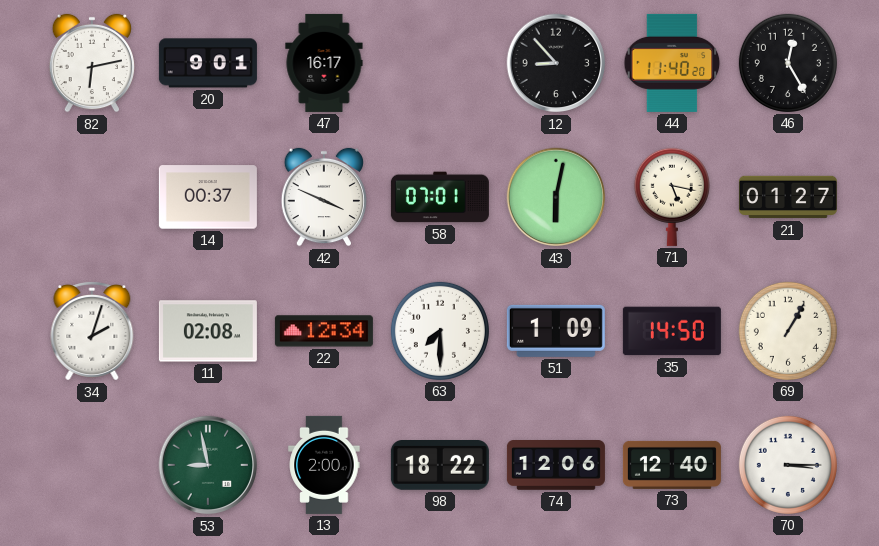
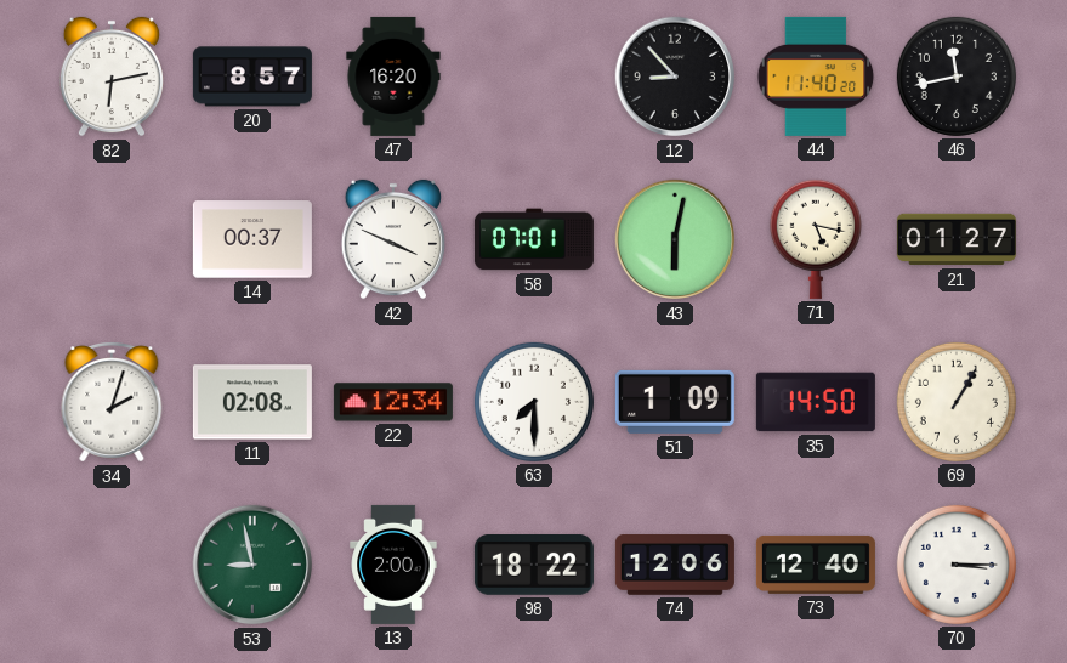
20: 9:01 -> 8:57
47: 16:17 -> 16:20
46: 12:25 -> 11:43
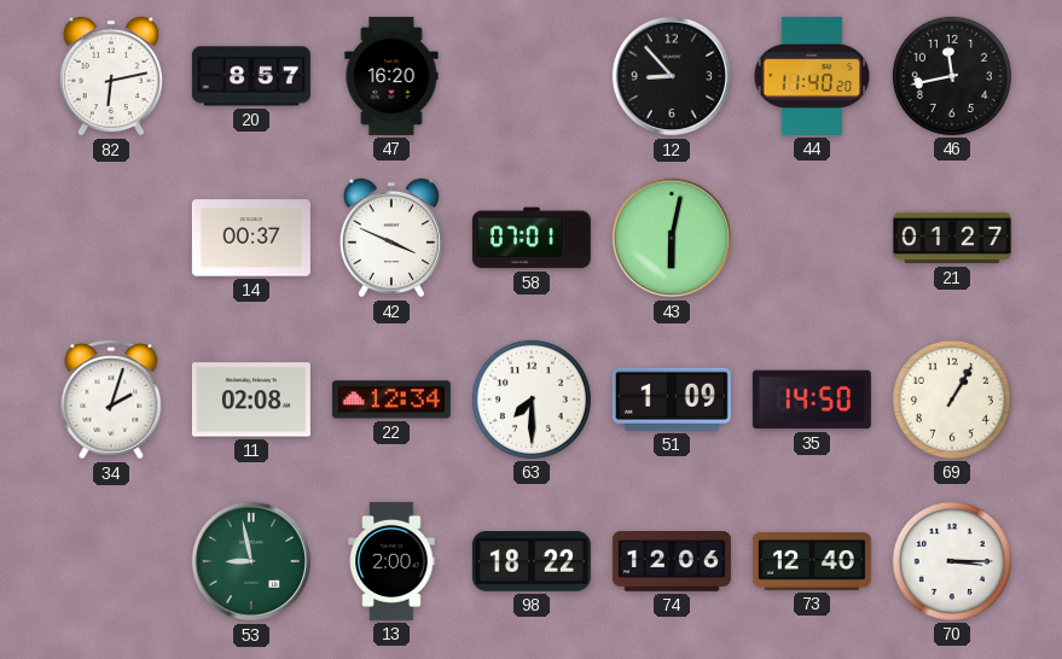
71: 5:17 -> none
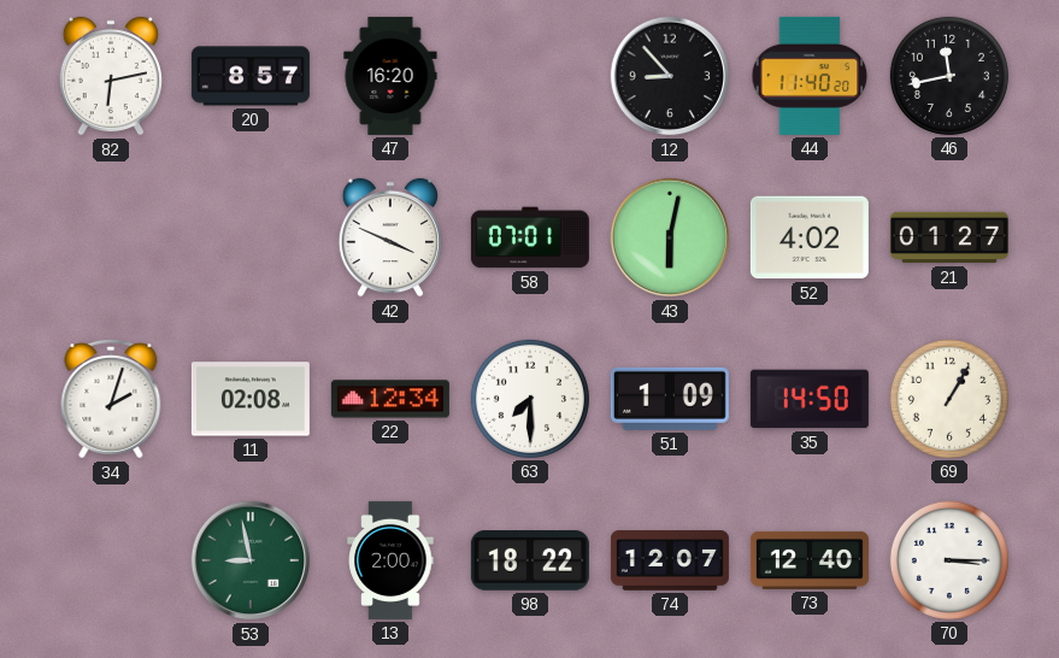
14: 00:37 -> none
52: none -> 4:02
74: 12:06 -> 12:07
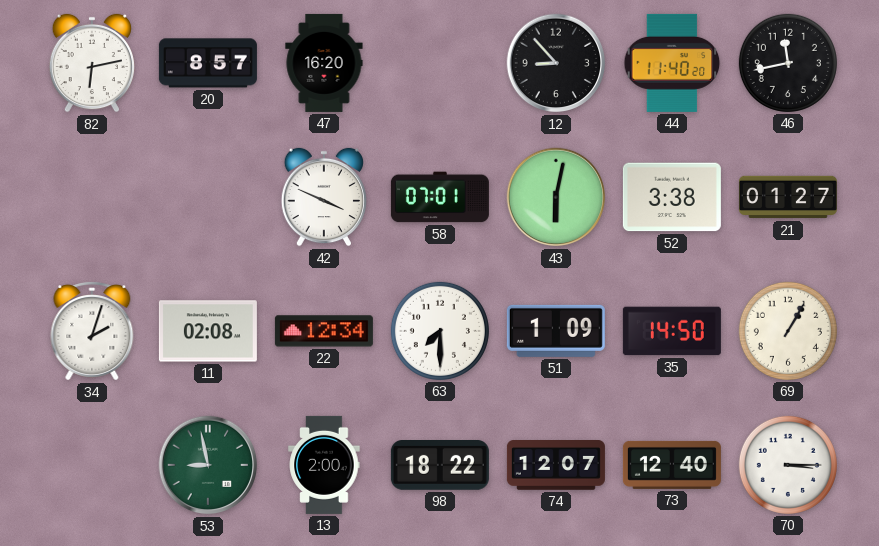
52: 4:02 -> 3:38
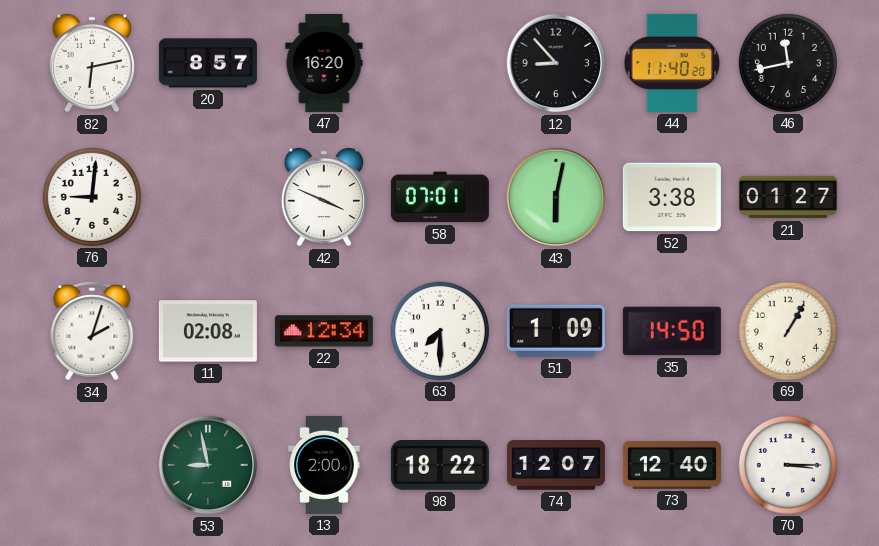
76: none -> 9:01
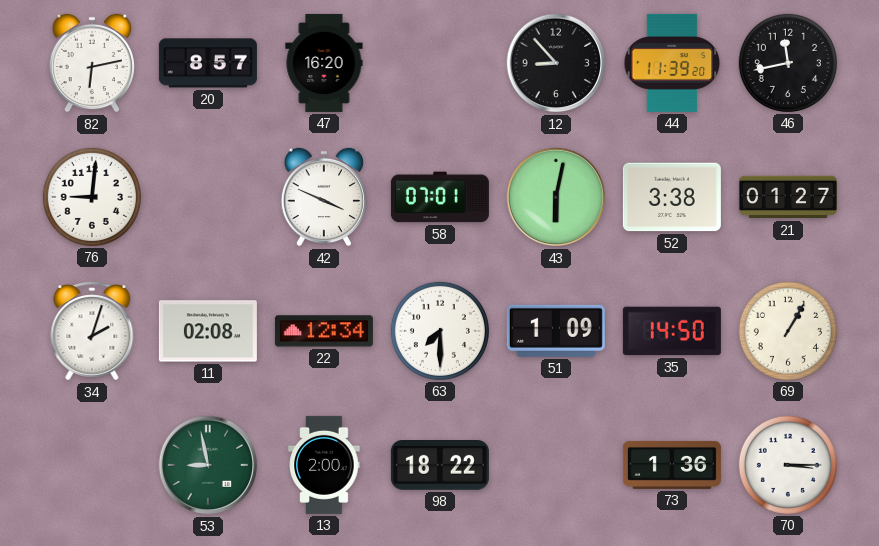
44: 11:40 -> 11:39
74: 12:07 -> none
73: 12:40 -> 1:36
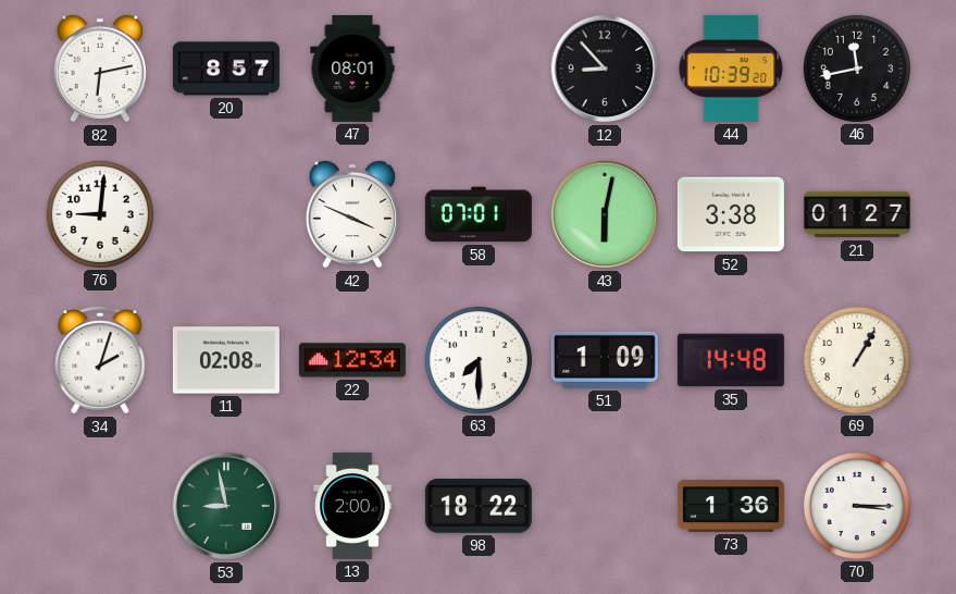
47: 16:20 -> 08:01
44: 11:39 -> 10:39
35: 14:50 -> 14:48
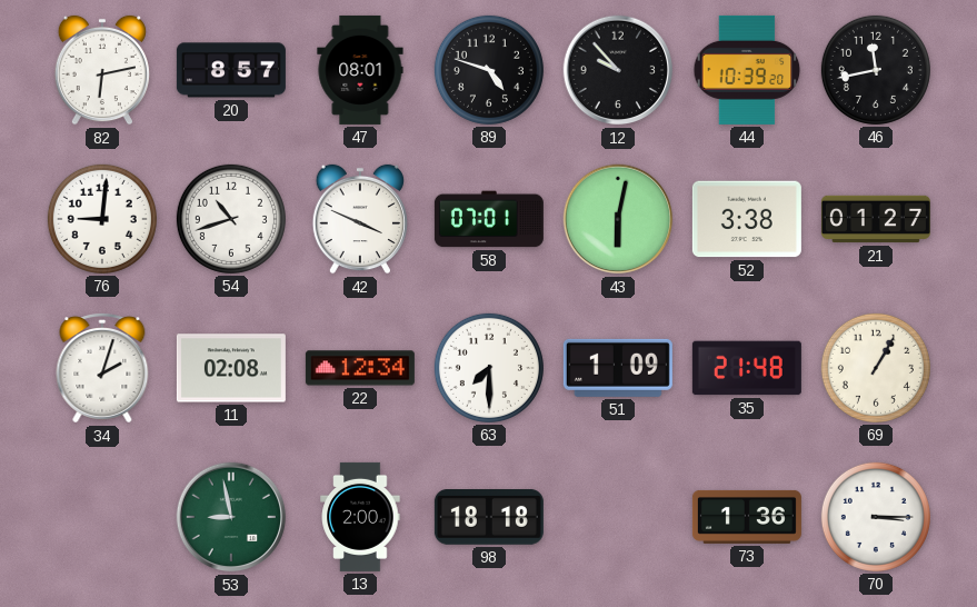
89: none -> 4:48
12: 8:53 -> 9:53
54: none -> 10:42
35: 14:48 -> 21:48
98: 18:22 -> 18:18
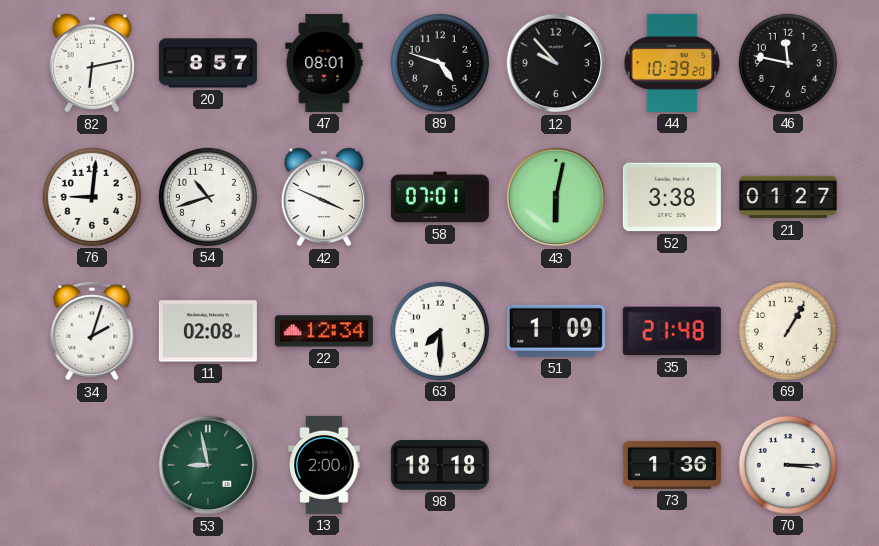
46: 11:43 -> 11:47
